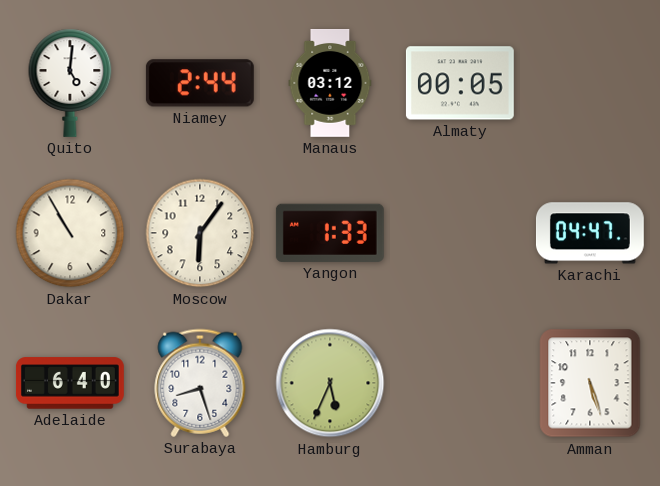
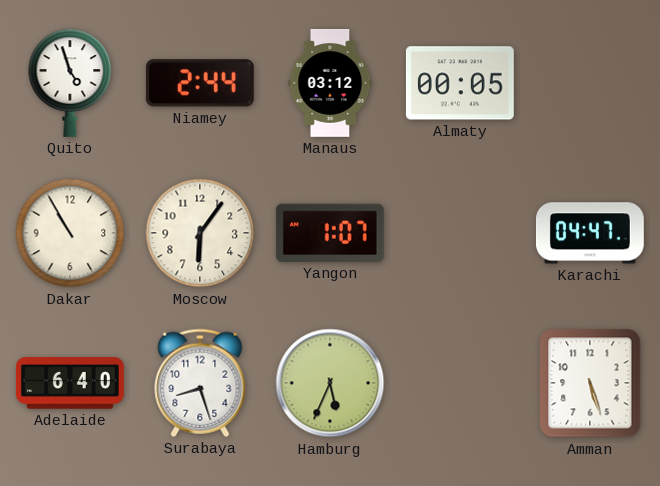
Quito: 5:01 -> 4:57
Yangon: 1:33 -> 1:07
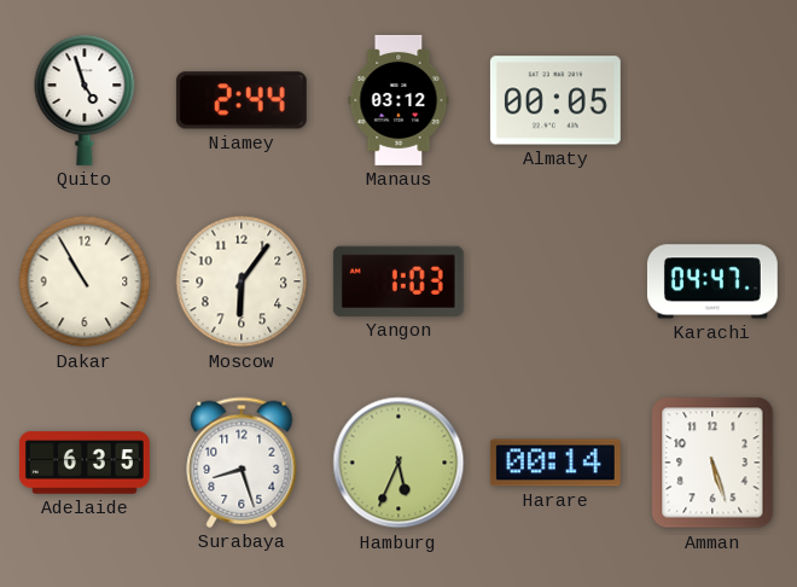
Yangon: 1:07 -> 1:03
Adelaide: 6:40 -> 6:35
Harare: none -> 00:14
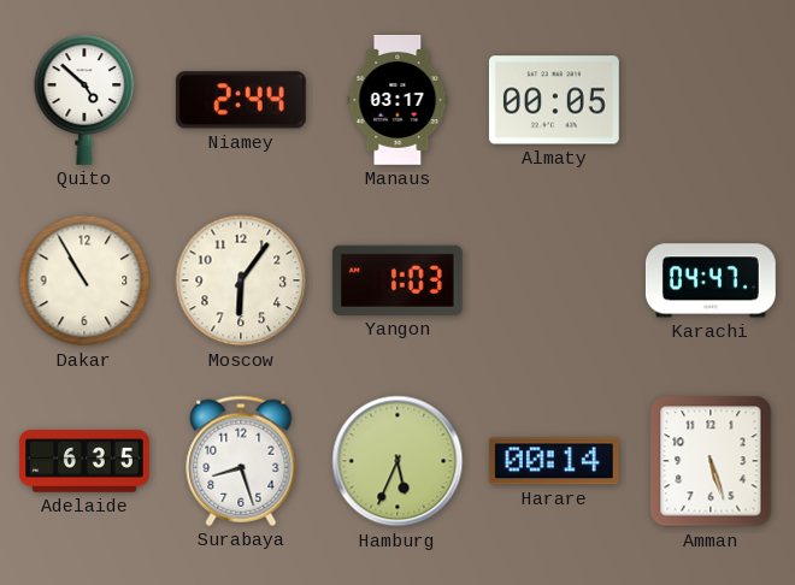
Quito: 4:57 -> 4:52
Manaus: 03:12 -> 03:17
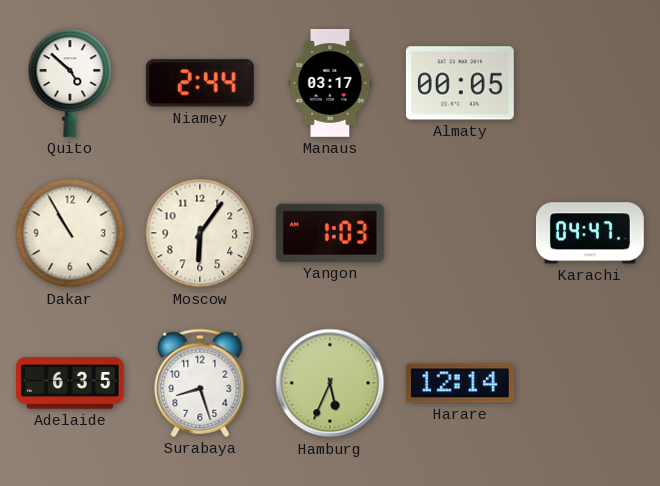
Harare: 00:14 -> 12:14
Amman: 5:27 -> none
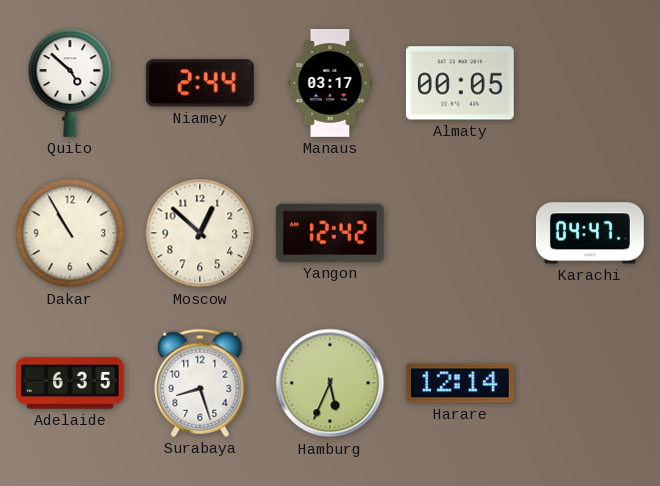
Moscow: 6:06 -> 12:52
Yangon: 1:03 -> 12:42
